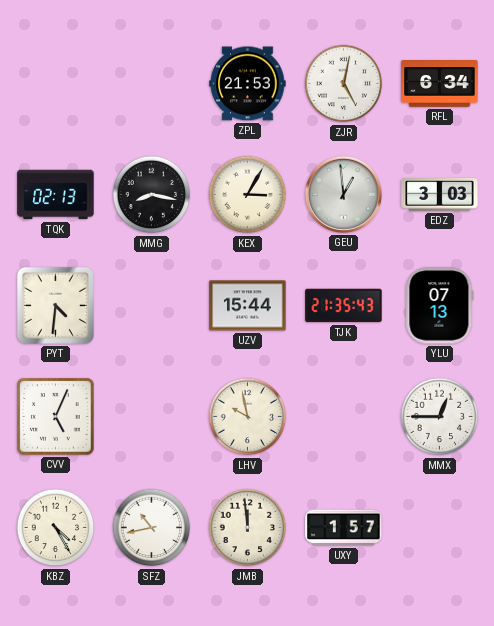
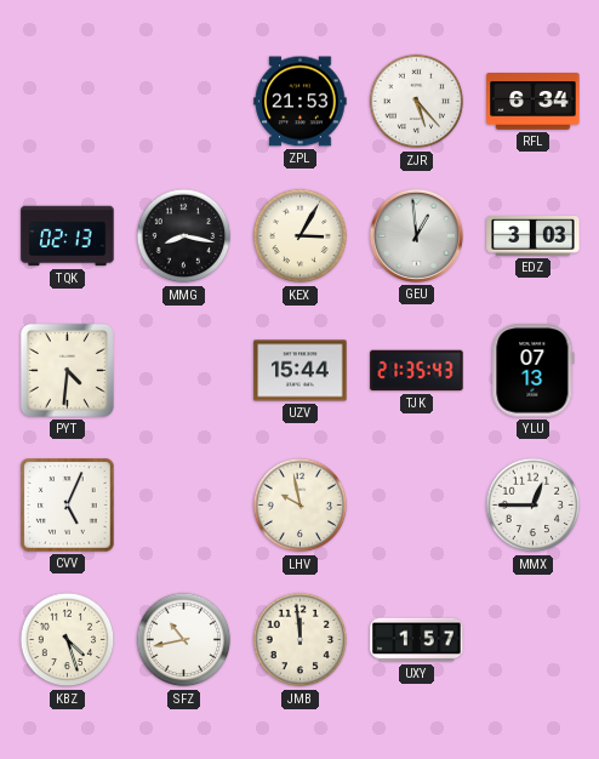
ZJR: 5:02 -> 5:23
KBZ: 4:25 -> 4:27
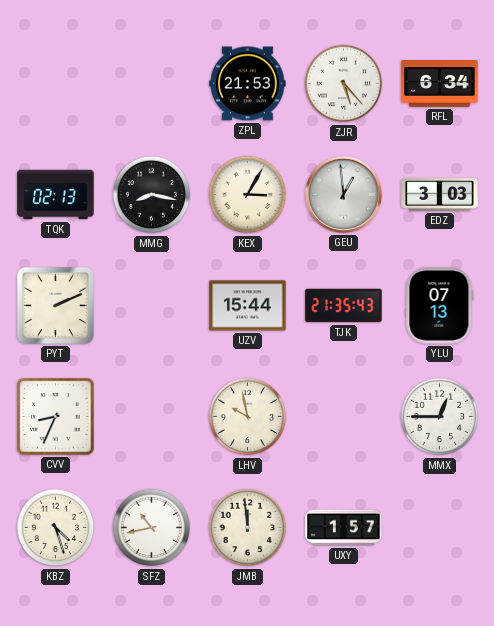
PYT: 4:31 -> 2:11
CVV: 5:04 -> 8:34
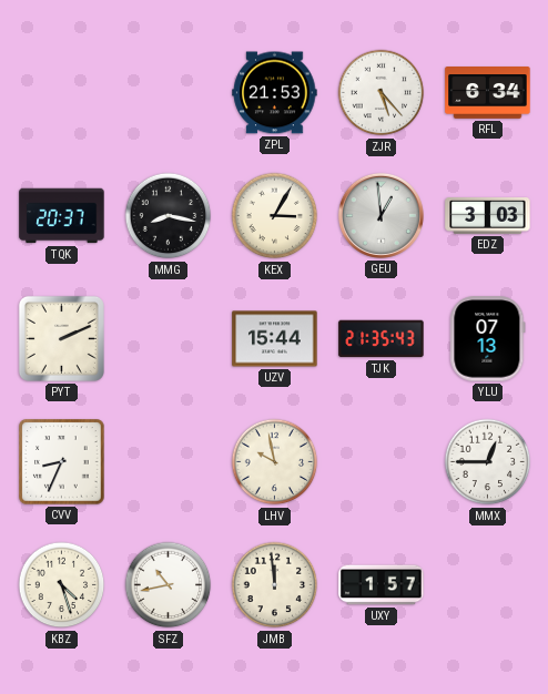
TQK: 02:13 -> 20:37
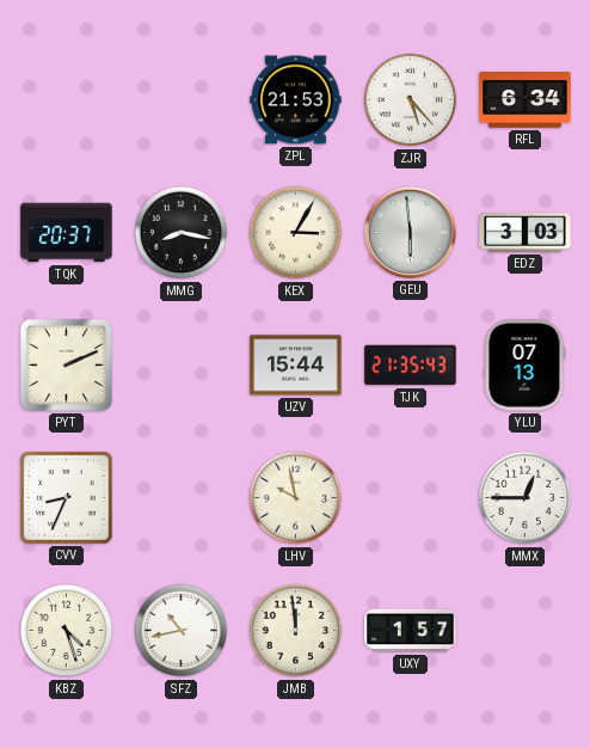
GEU: 12:59 -> 5:59
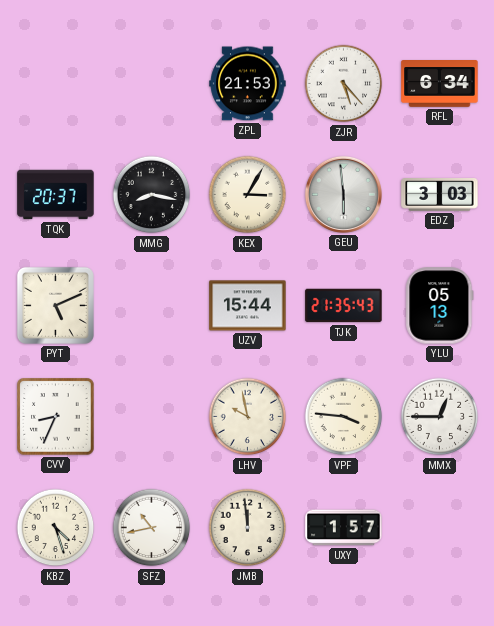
PYT: 2:11 -> 5:11
YLU: 07:13 -> 05:13
VPF: none -> 3:46
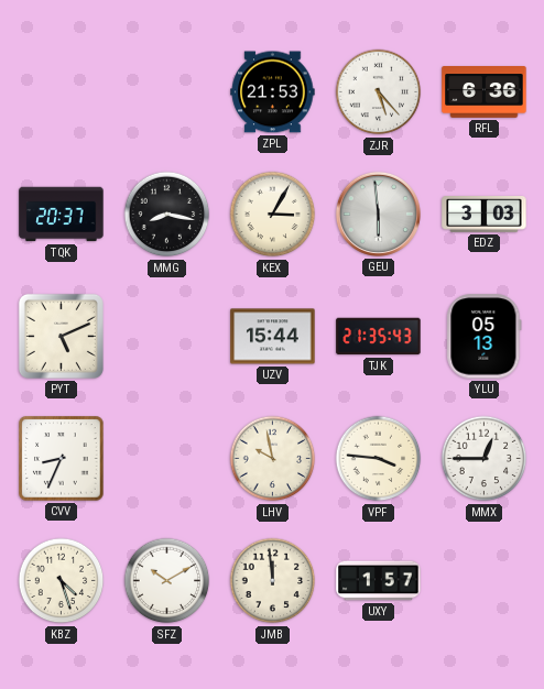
RFL: 6:34 -> 6:36
SFZ: 10:43 -> 10:10
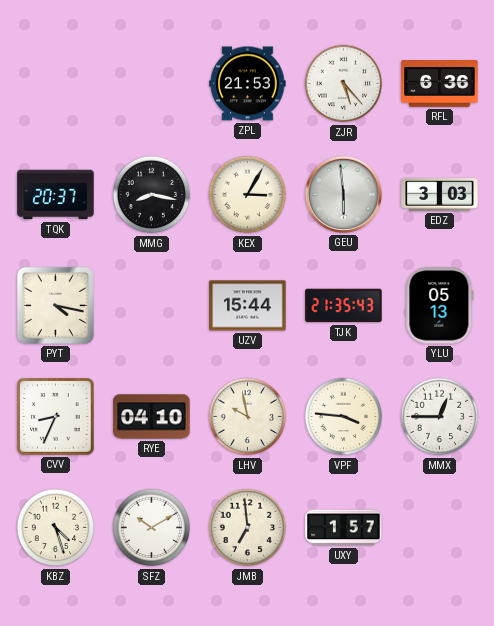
PYT: 5:11 -> 4:17
RYE: none -> 04:10
JMB: 11:59 -> 6:59
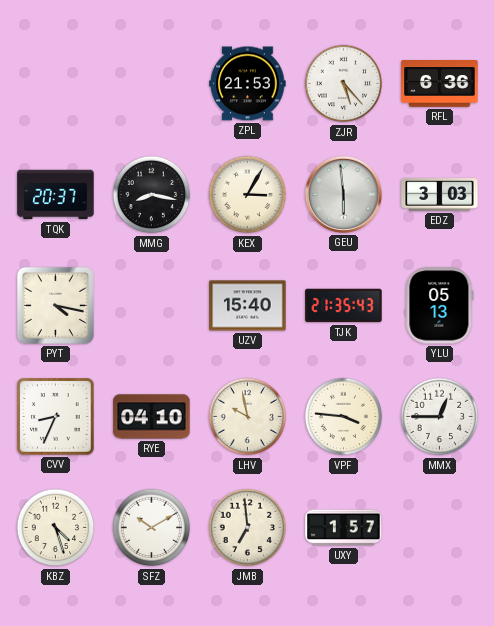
UZV: 15:44 -> 15:40
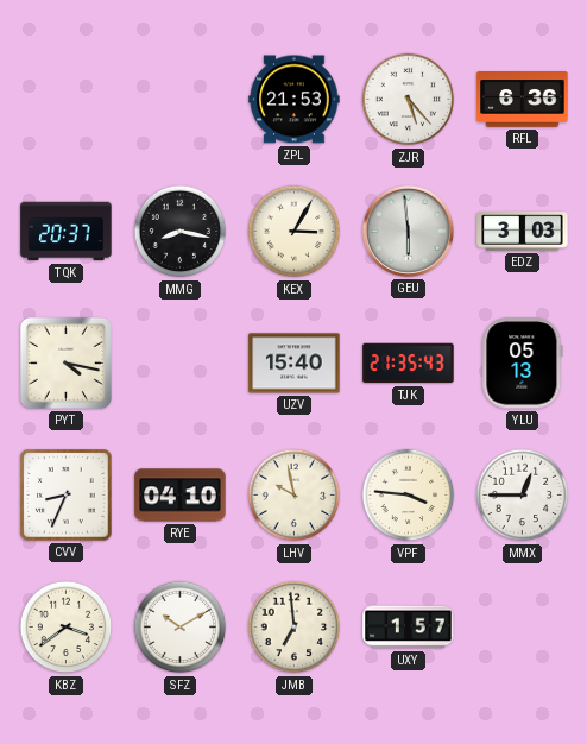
KBZ: 4:27 -> 3:39
